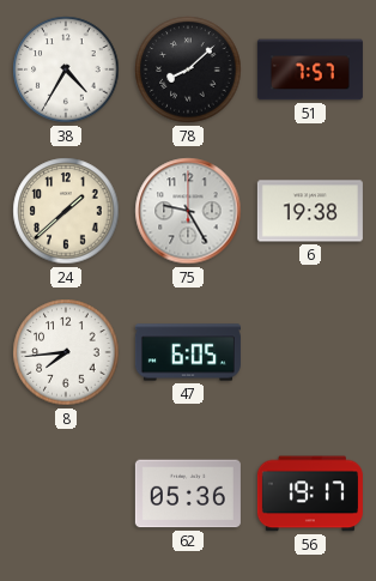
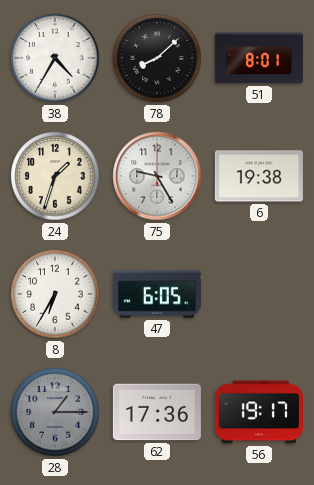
51: 7:57 -> 8:01
24: 1:38 -> 1:33
8: 7:44 -> 6:35
28: none -> 1:15
62: 05:36 -> 17:36
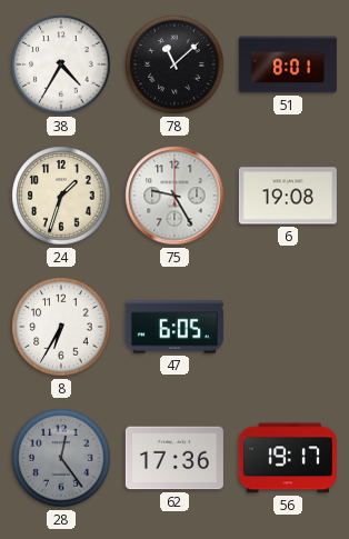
78: 8:08 -> 11:08
6: 19:38 -> 19:08
28: 1:15 -> 12:24
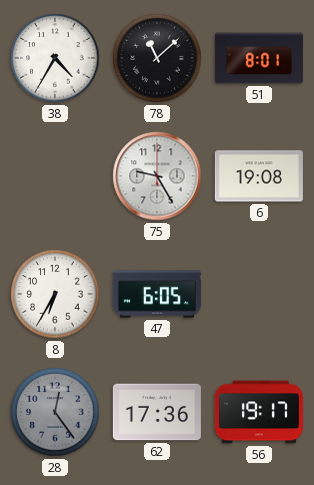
24: 1:33 -> none
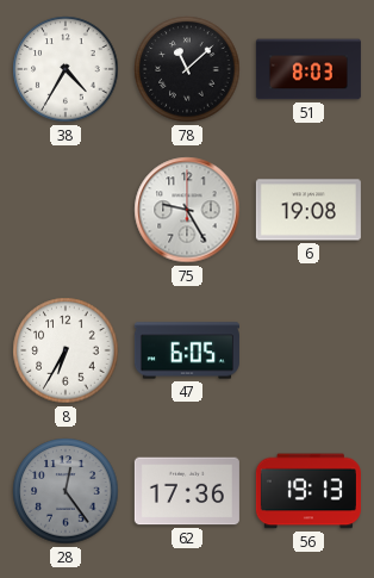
51: 8:01 -> 8:03
56: 19:17 -> 19:13
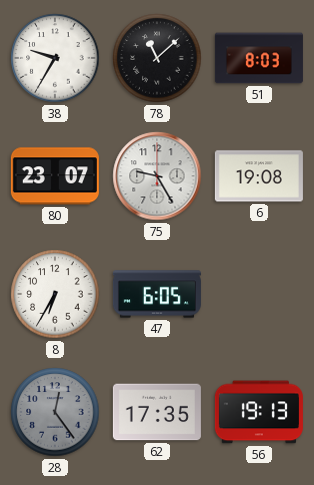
38: 4:35 -> 9:35
80: none -> 23:07
62: 17:36 -> 17:35
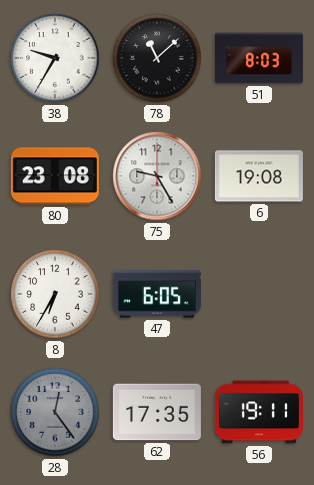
80: 23:07 -> 23:08
56: 19:13 -> 19:11
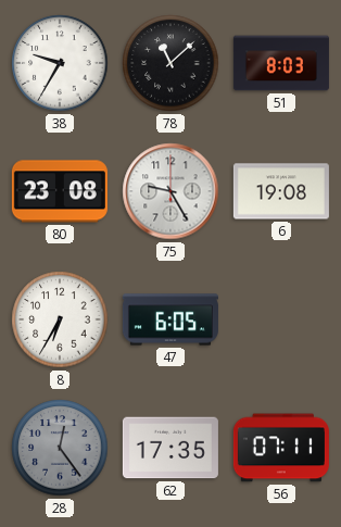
56: 19:11 -> 07:11
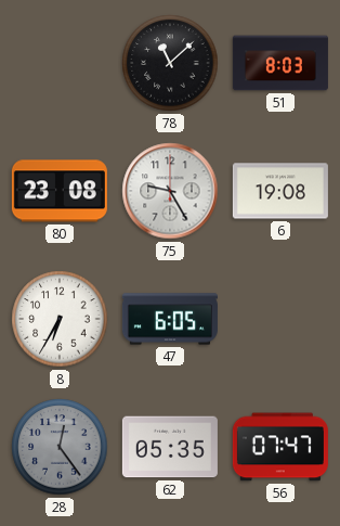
38: 9:35 -> none
62: 17:35 -> 05:35
56: 07:11 -> 07:47
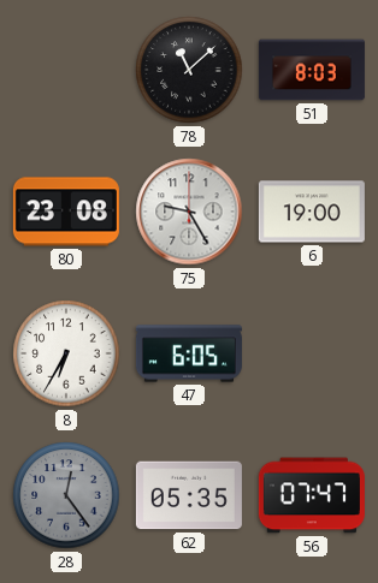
6: 19:08 -> 19:00
